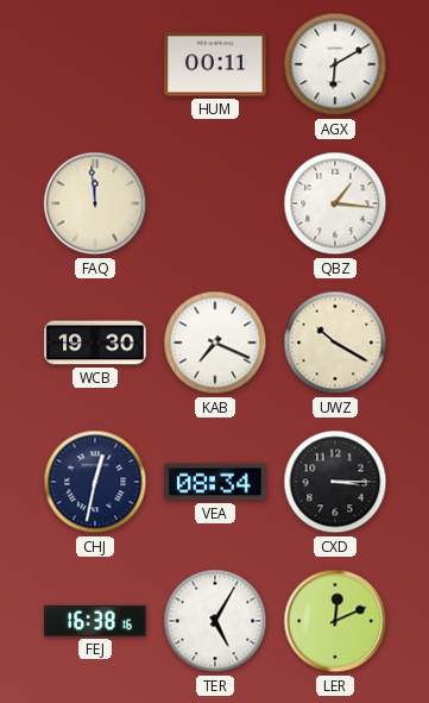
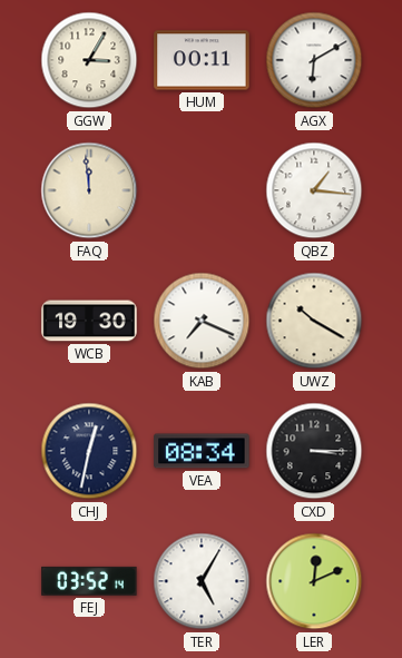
GGW: none -> 3:05
FEJ: 16:38 -> 03:52
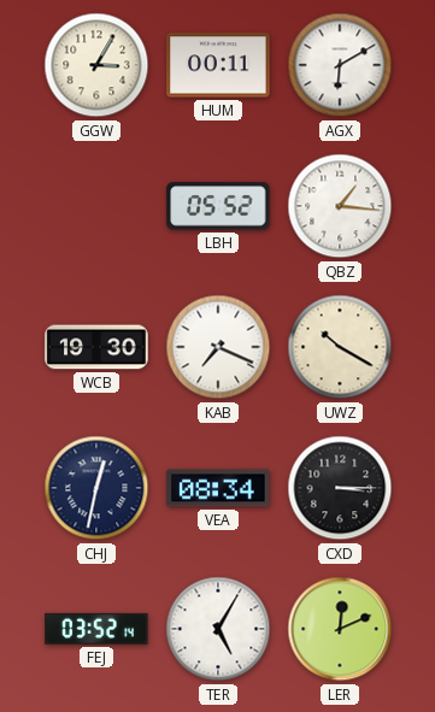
FAQ: 11:59 -> none
LBH: none -> 05:52
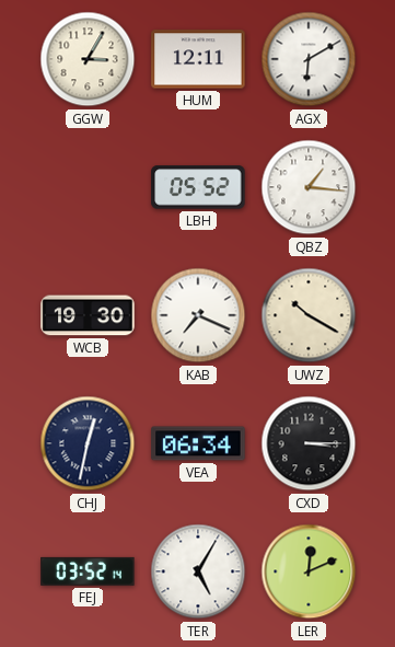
HUM: 00:11 -> 12:11
VEA: 08:34 -> 06:34
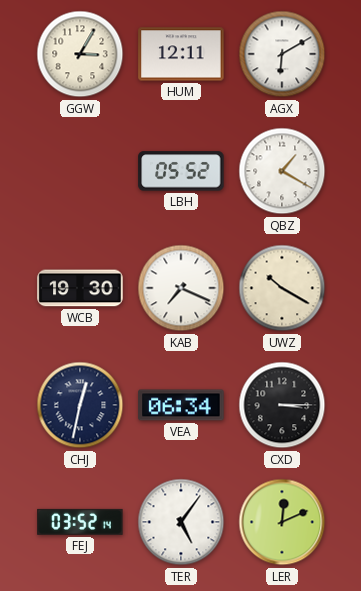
QBZ: 1:16 -> 1:20
TER: 5:05 -> 5:06
